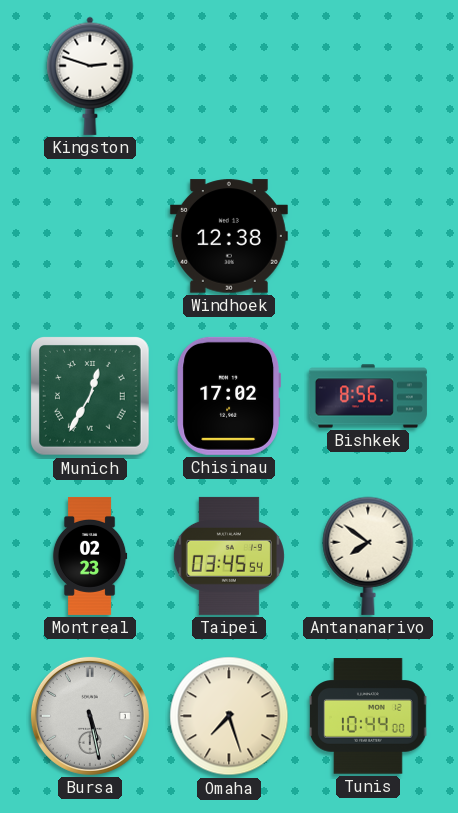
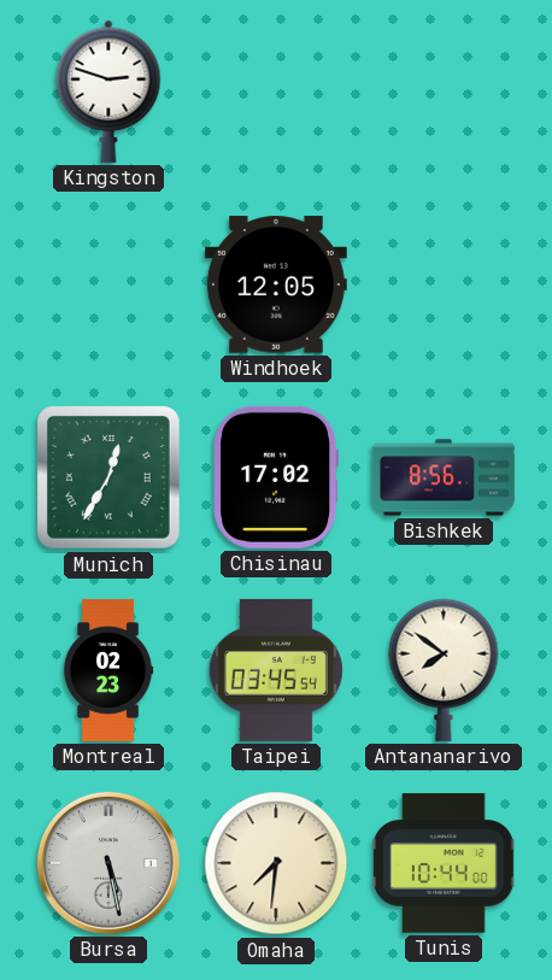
Windhoek: 12:38 -> 12:05
Omaha: 7:27 -> 7:31
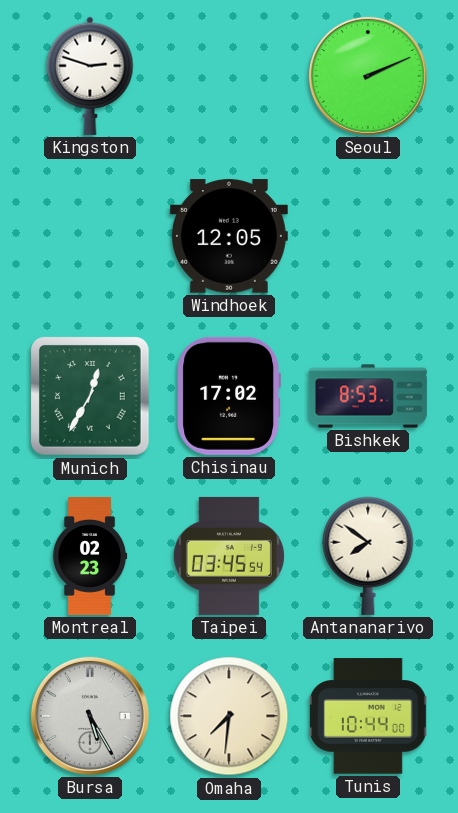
Seoul: none -> 2:11
Bishkek: 8:56 -> 8:53
Bursa: 5:28 -> 5:25
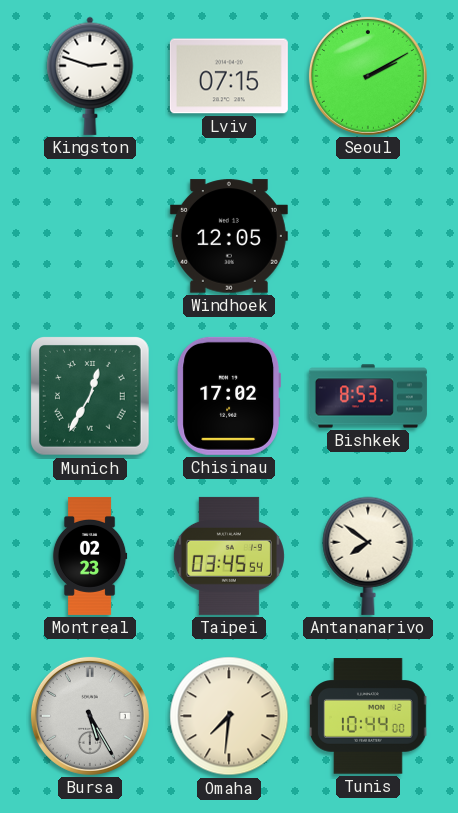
Lviv: none -> 07:15
Seoul: 2:11 -> 2:10
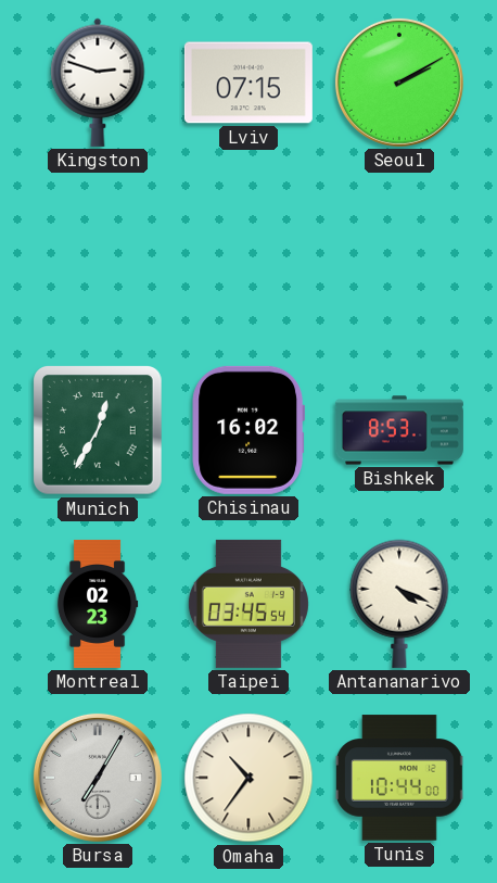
Windhoek: 12:05 -> none
Chisinau: 17:02 -> 16:02
Antananarivo: 7:51 -> 4:19
Bursa: 5:25 -> 7:05
Omaha: 7:31 -> 10:36
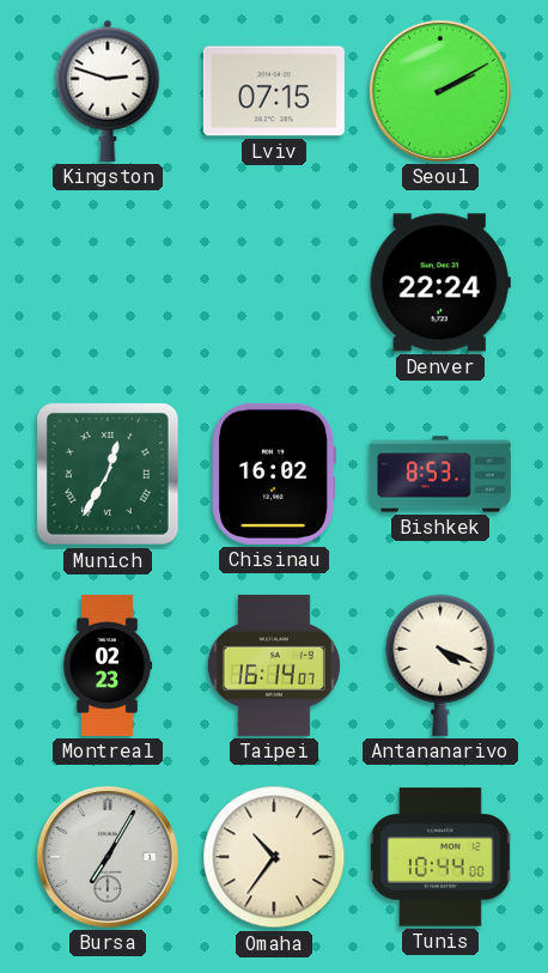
Denver: none -> 22:24
Taipei: 03:45 -> 16:14
